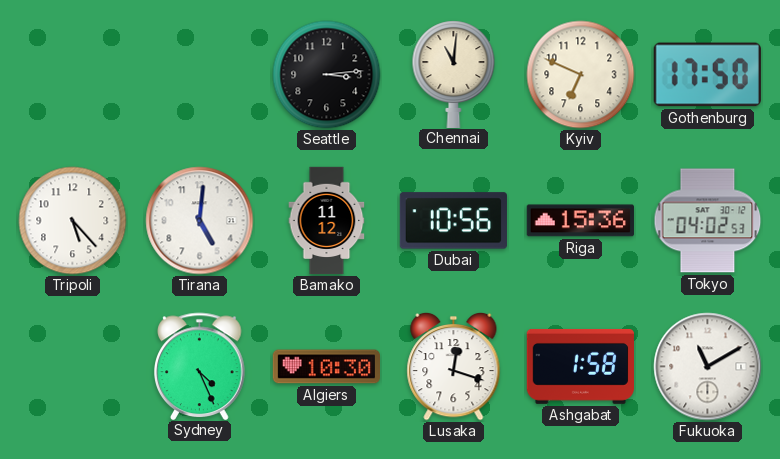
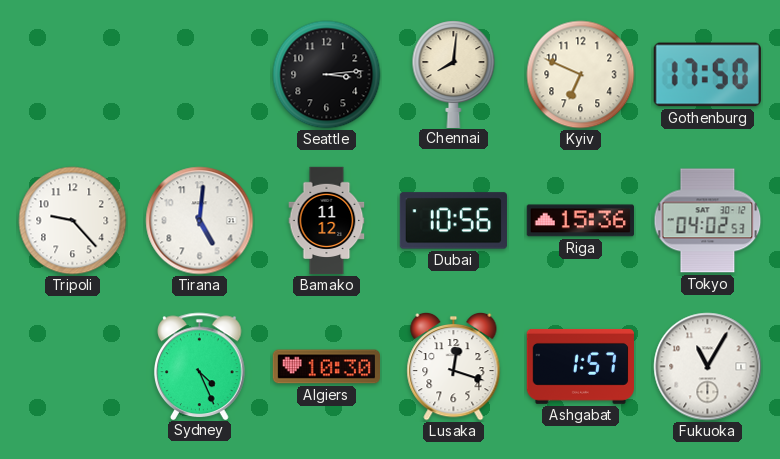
Chennai: 11:01 -> 8:01
Tripoli: 5:23 -> 9:23
Ashgabat: 1:58 -> 1:57
Fukuoka: 11:10 -> 11:05
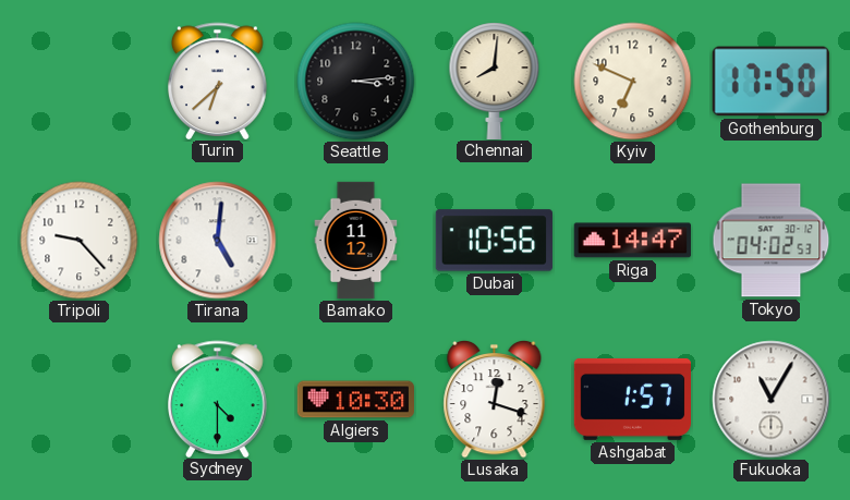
Turin: none -> 6:38
Riga: 15:36 -> 14:47
Sydney: 4:26 -> 4:30
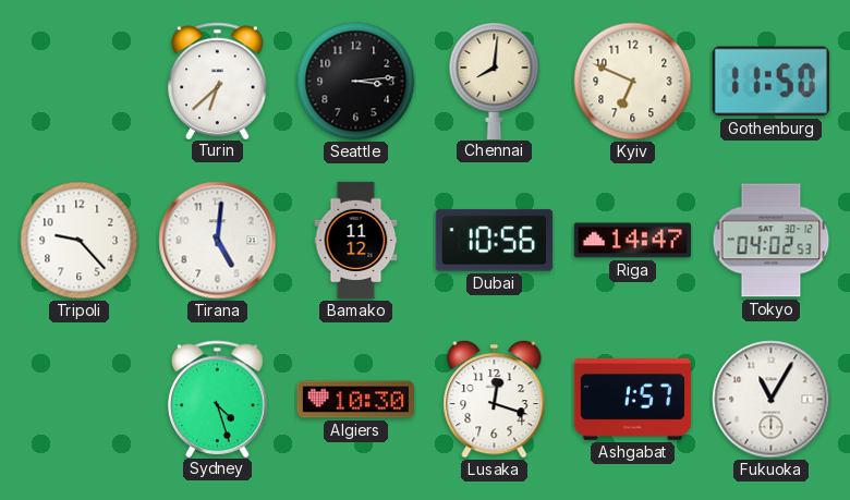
Gothenburg: 17:50 -> 11:50
Sydney: 4:30 -> 4:27
